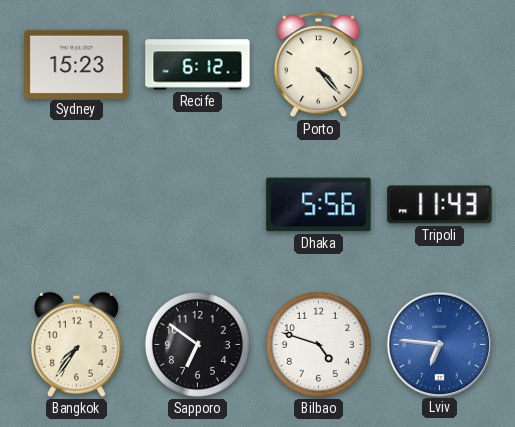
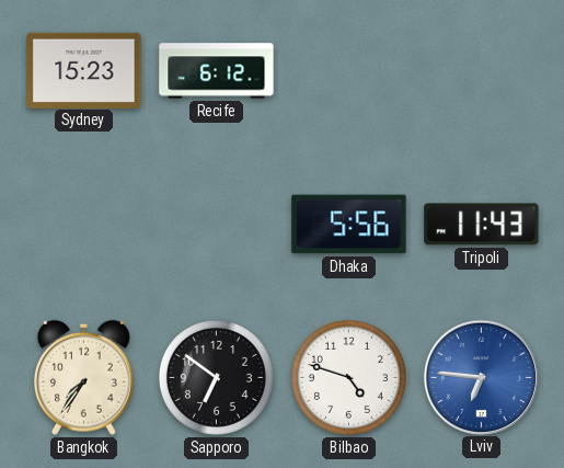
Porto: 4:23 -> none
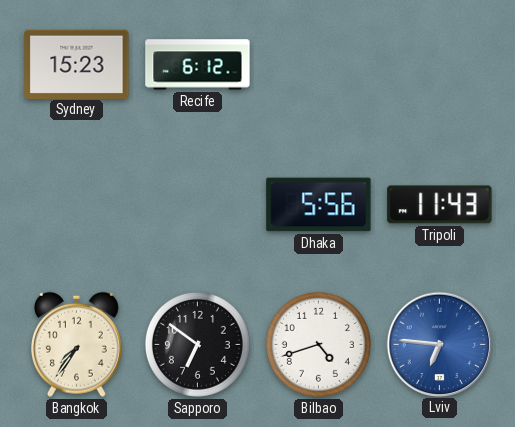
Bilbao: 4:48 -> 4:42
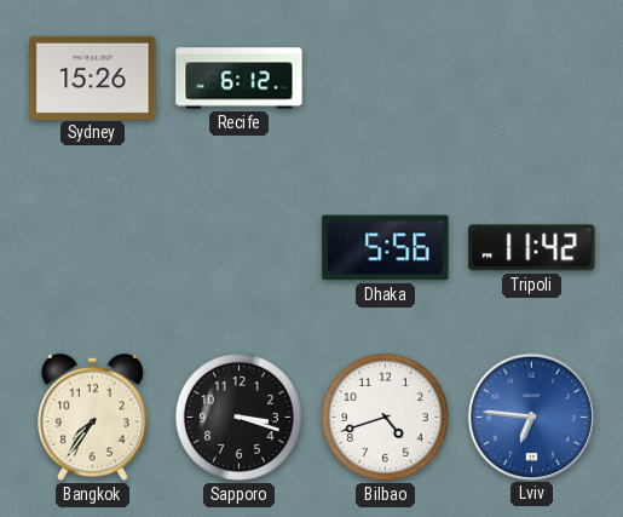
Sydney: 15:23 -> 15:26
Tripoli: 11:43 -> 11:42
Sapporo: 6:51 -> 3:18
